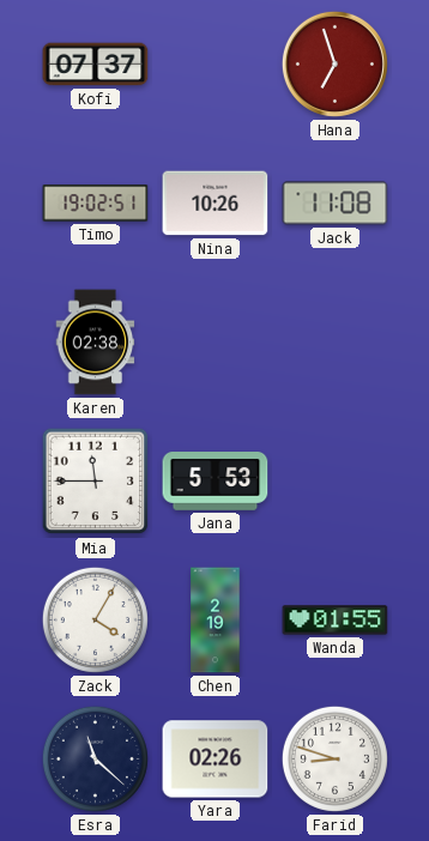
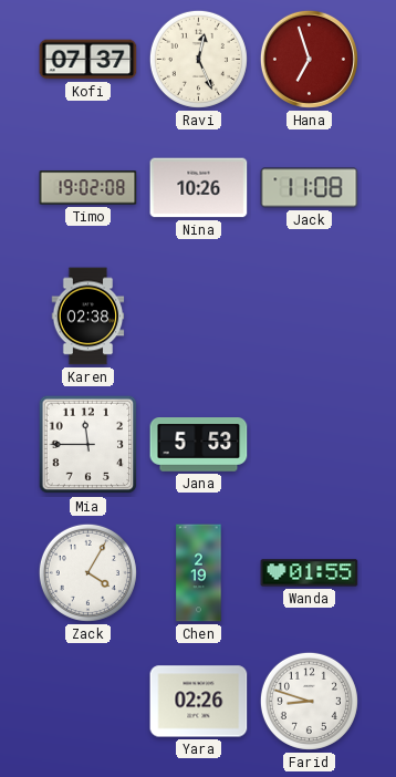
Ravi: none -> 12:26
Timo: 19:02:51 -> 19:02:08
Esra: 11:22 -> none
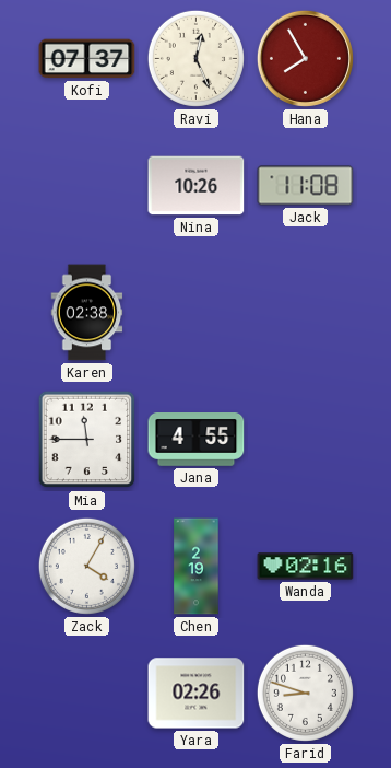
Hana: 6:57 -> 7:55
Timo: 19:02 -> none
Jana: 5:53 -> 4:55
Wanda: 01:55 -> 02:16
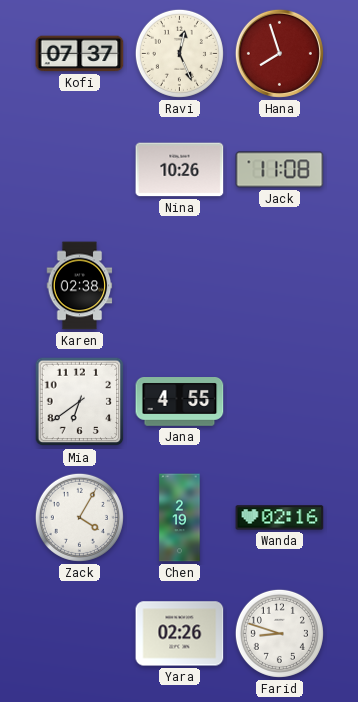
Hana: 7:55 -> 7:57
Mia: 11:45 -> 6:39
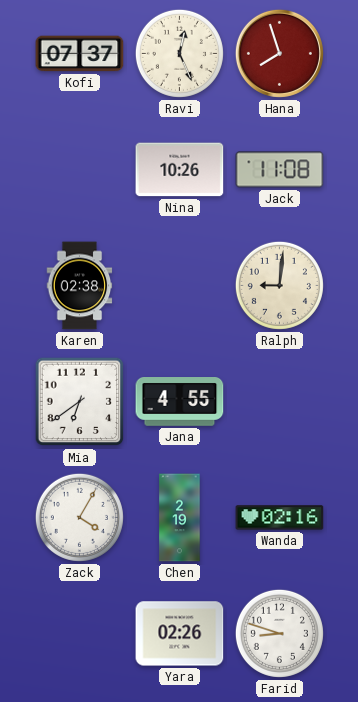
Ralph: none -> 9:01
